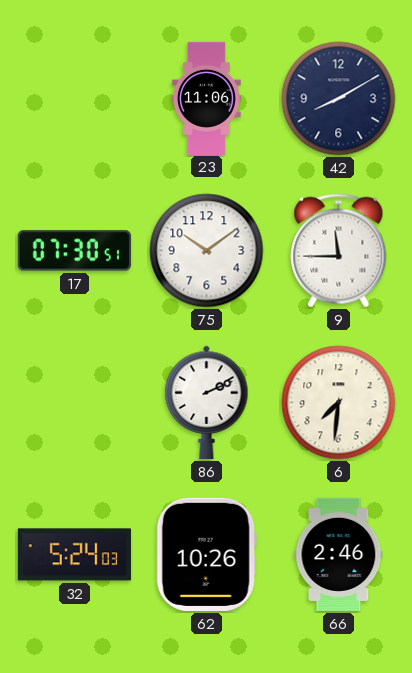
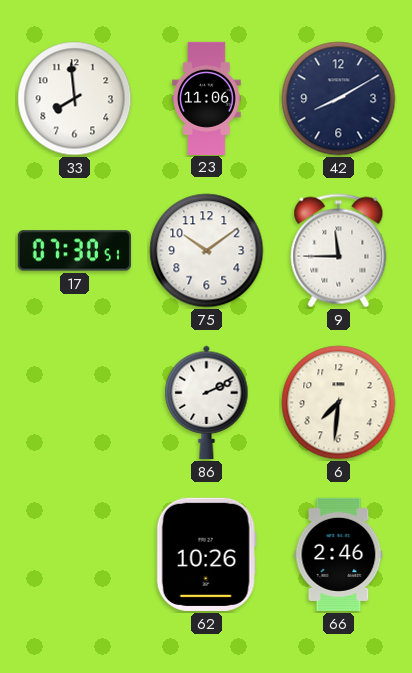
33: none -> 7:59
32: 5:24 -> none
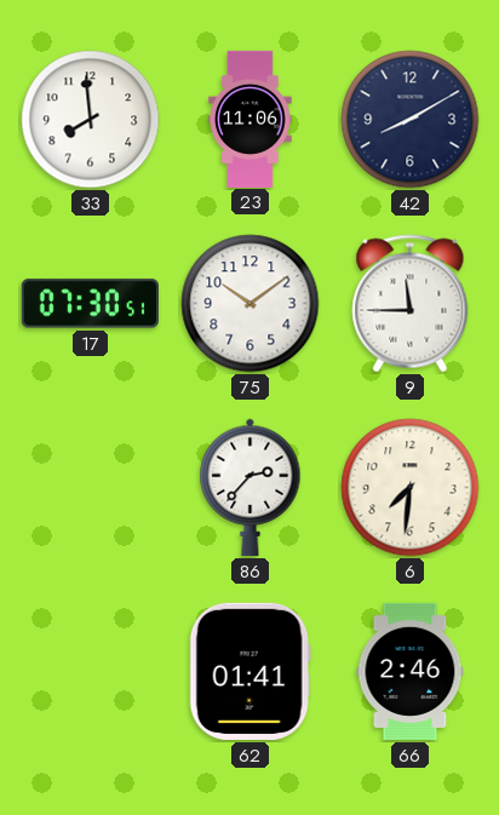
86: 2:11 -> 2:37
62: 10:26 -> 01:41
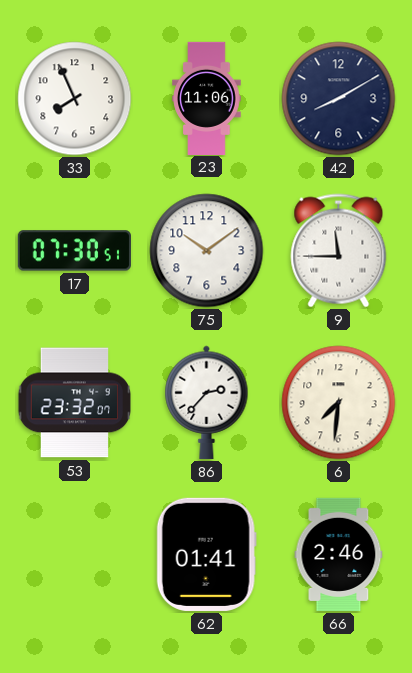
33: 7:59 -> 7:56
53: none -> 23:32
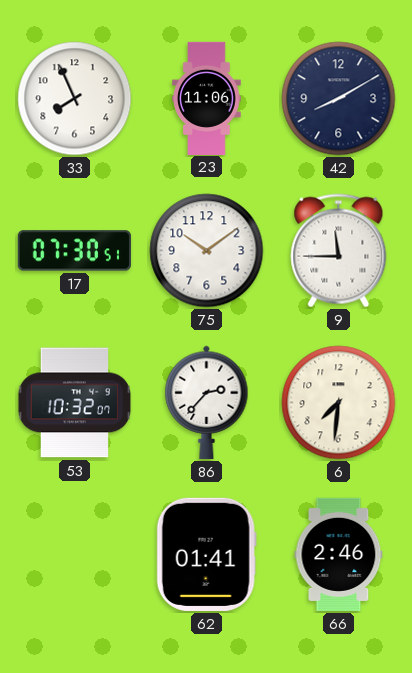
53: 23:32 -> 10:32
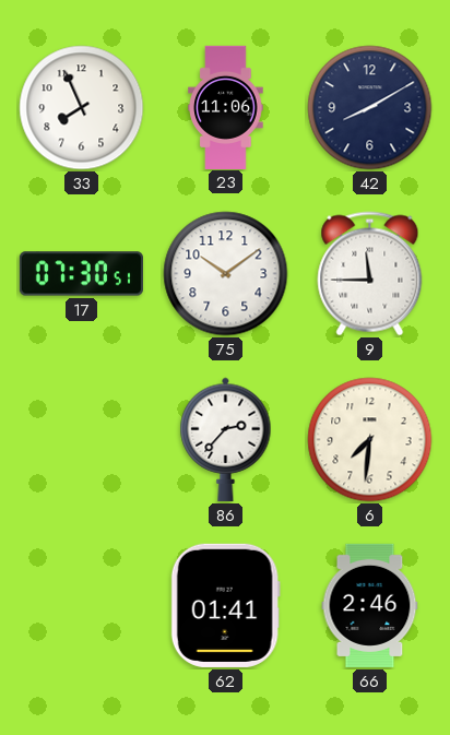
53: 10:32 -> none
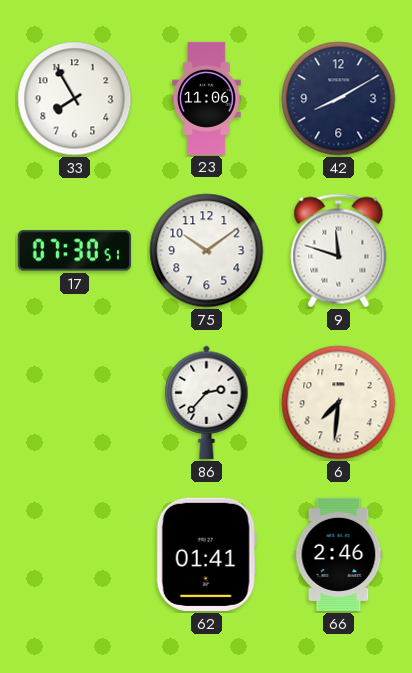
33: 7:56 -> 7:55
9: 11:45 -> 11:48
